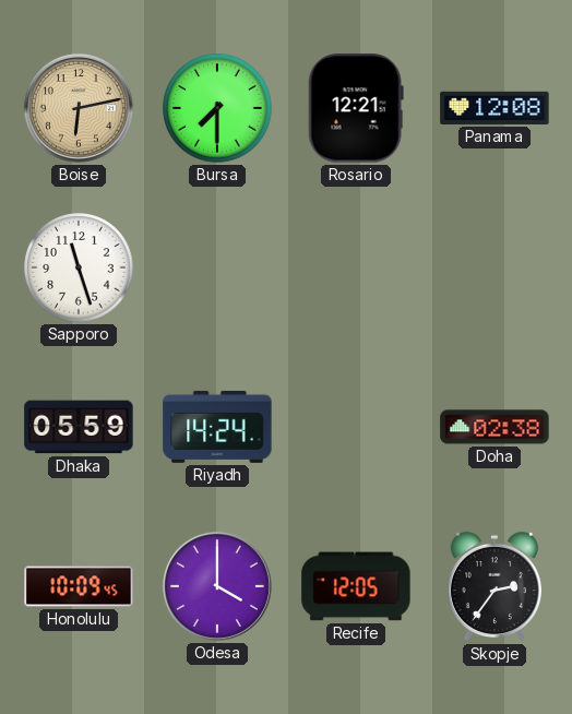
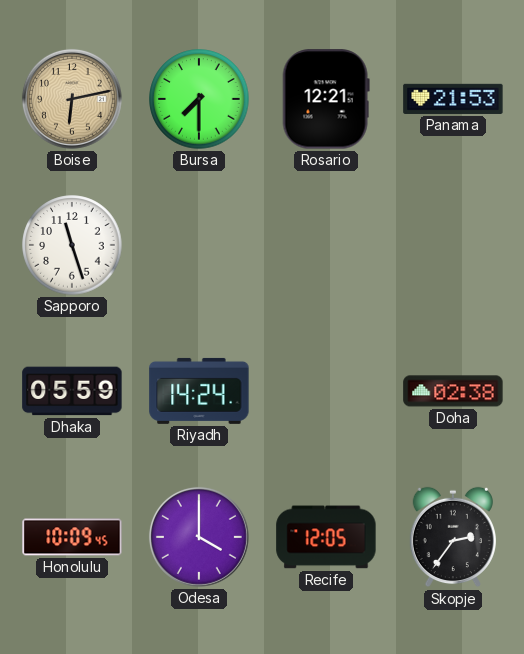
Panama: 12:08 -> 21:53
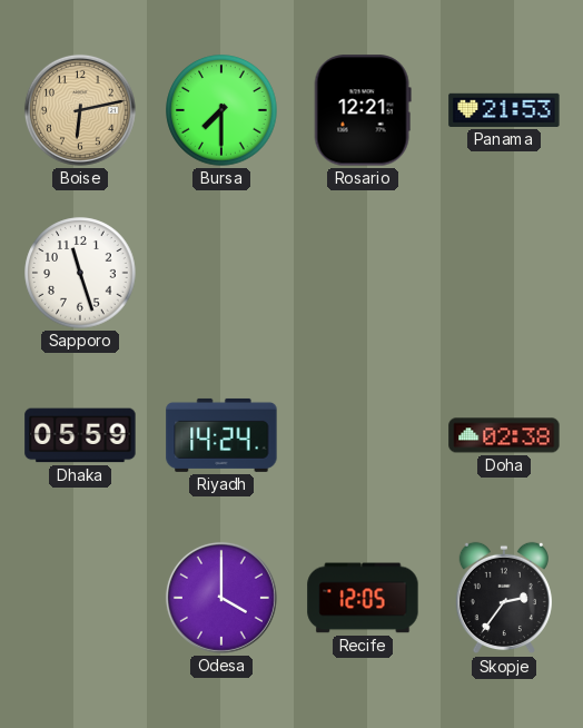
Honolulu: 10:09 -> none
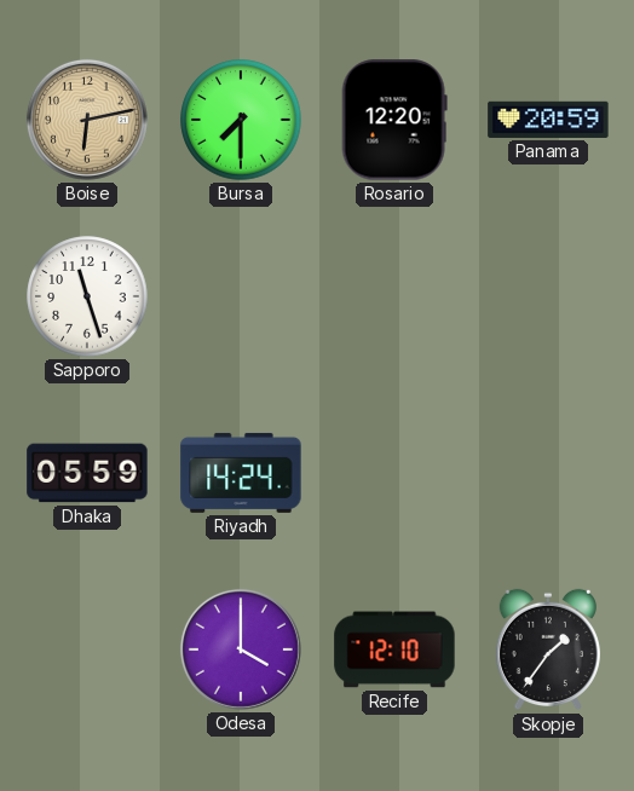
Rosario: 12:21 -> 12:20
Panama: 21:53 -> 20:59
Doha: 02:38 -> none
Recife: 12:05 -> 12:10
Skopje: 2:36 -> 1:36
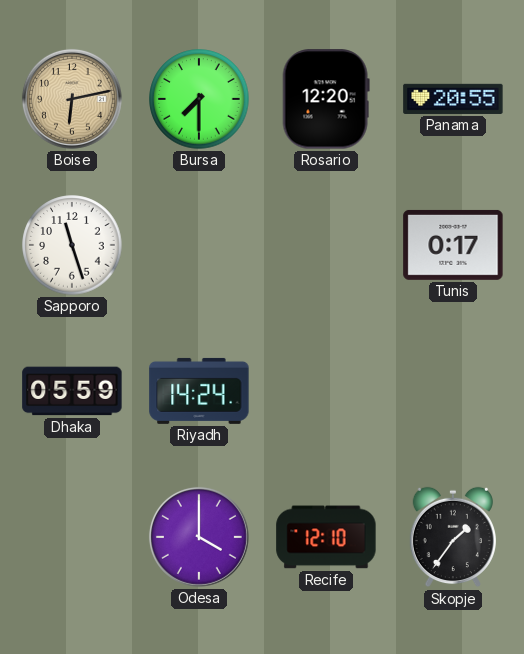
Panama: 20:59 -> 20:55
Tunis: none -> 0:17
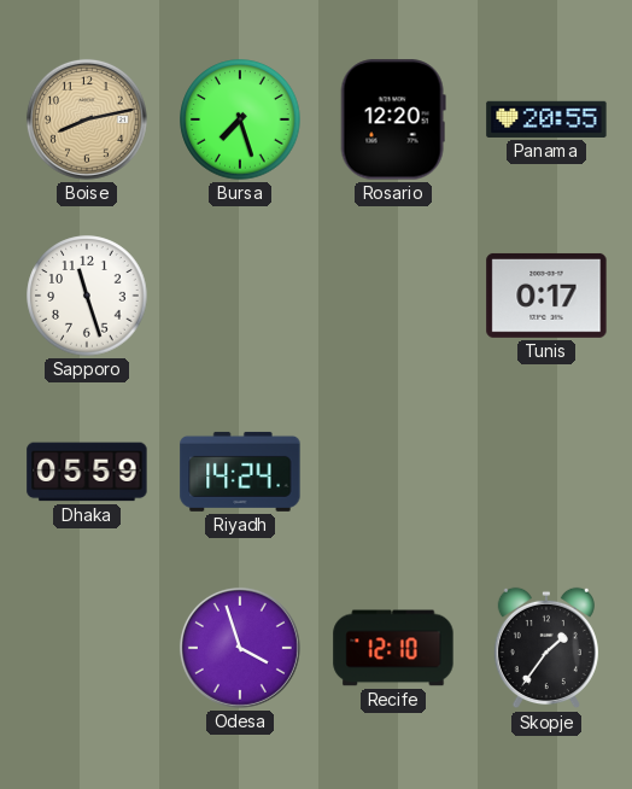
Boise: 6:13 -> 8:13
Bursa: 7:30 -> 7:27
Odesa: 4:00 -> 3:57
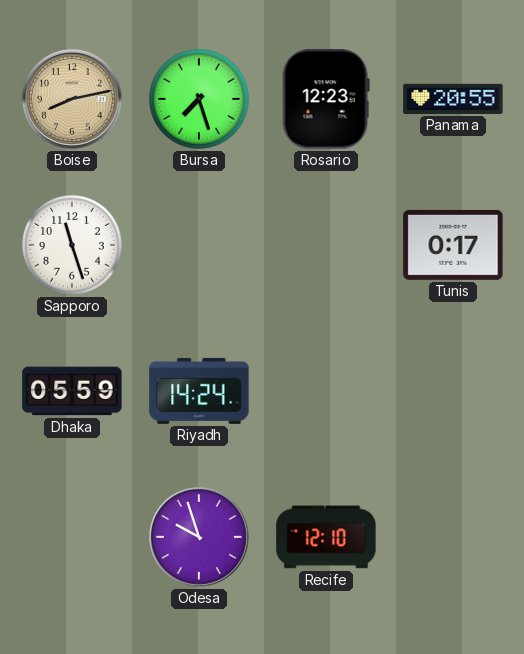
Rosario: 12:20 -> 12:23
Odesa: 3:57 -> 9:57
Skopje: 1:36 -> none
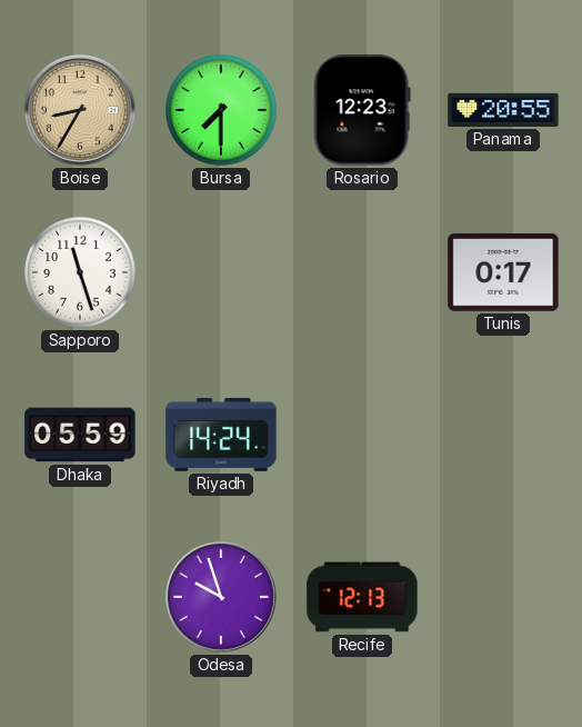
Boise: 8:13 -> 8:35
Bursa: 7:27 -> 7:30
Recife: 12:10 -> 12:13
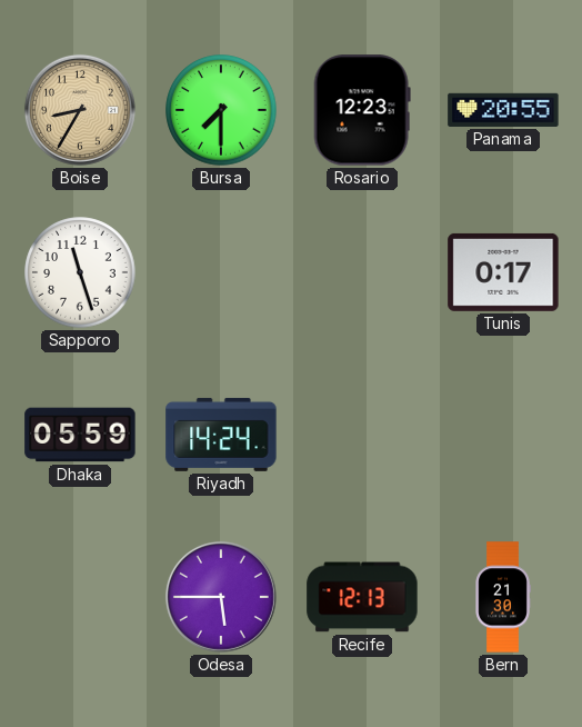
Odesa: 9:57 -> 5:45
Bern: none -> 21:30
